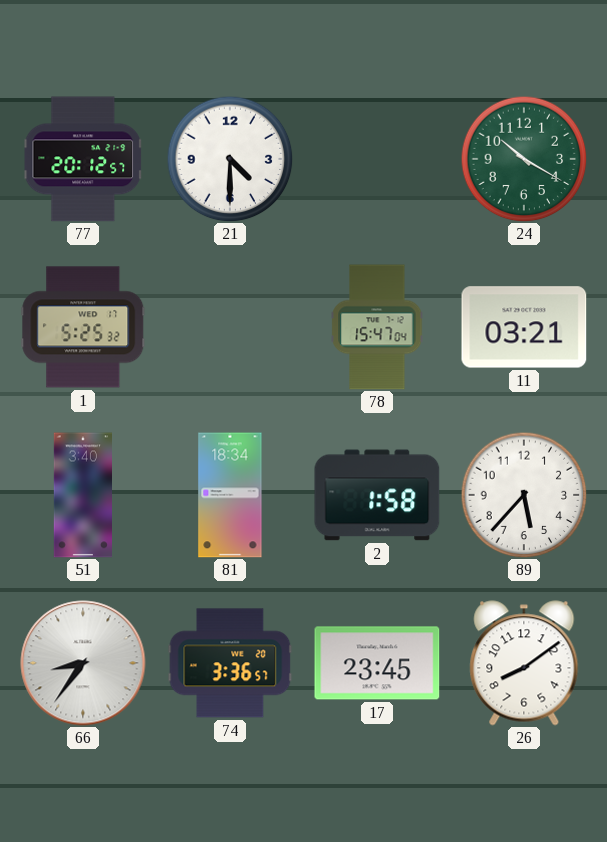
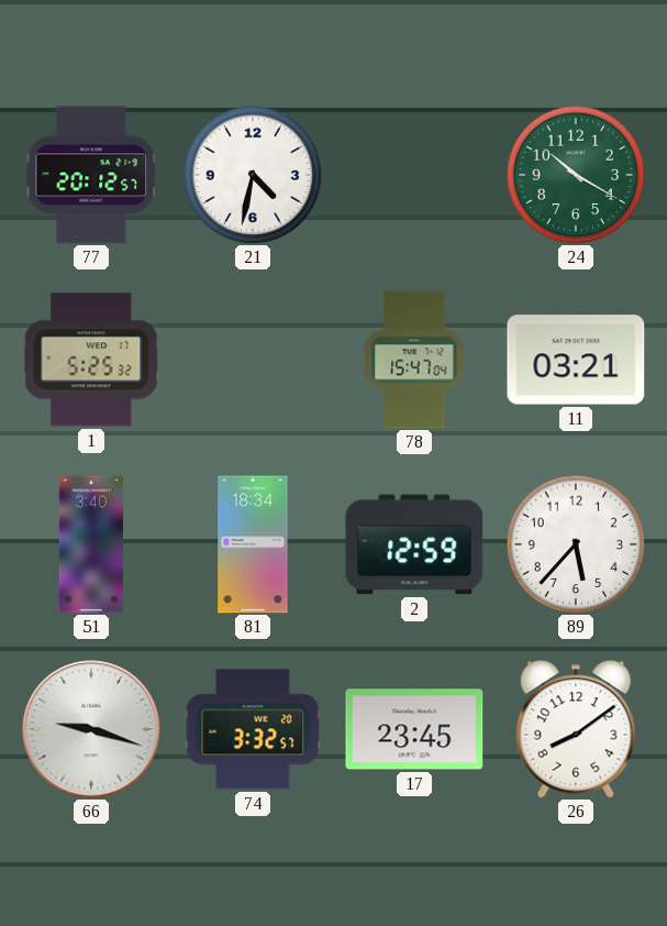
21: 4:30 -> 4:32
2: 1:58 -> 12:59
66: 8:36 -> 9:18
74: 3:36 -> 3:32
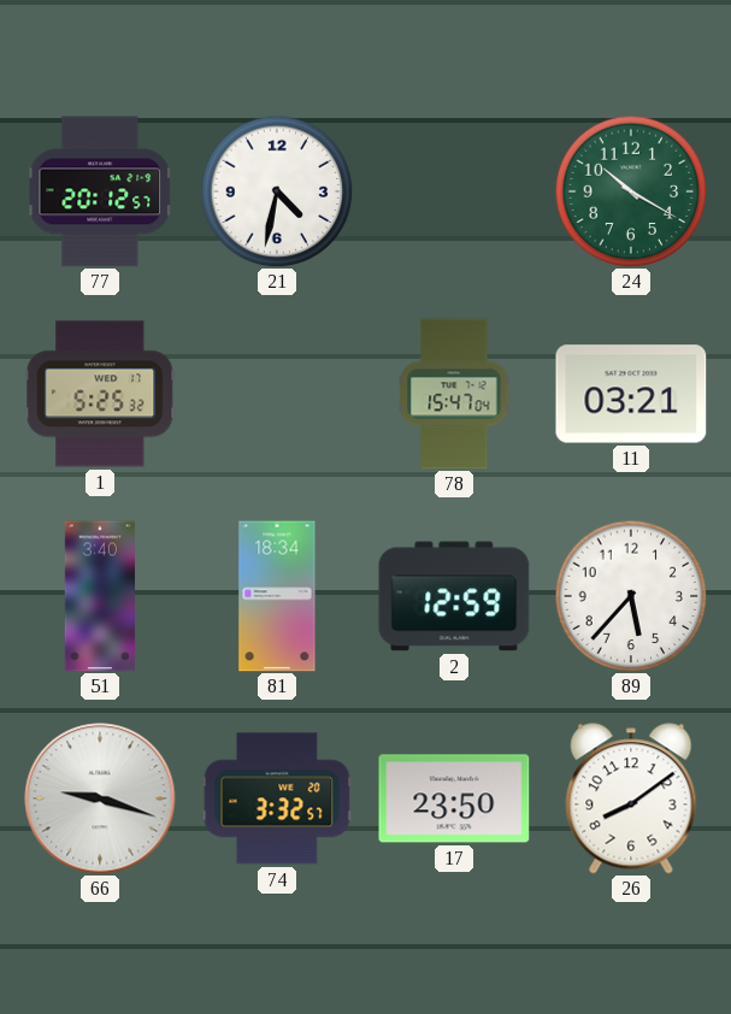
17: 23:45 -> 23:50
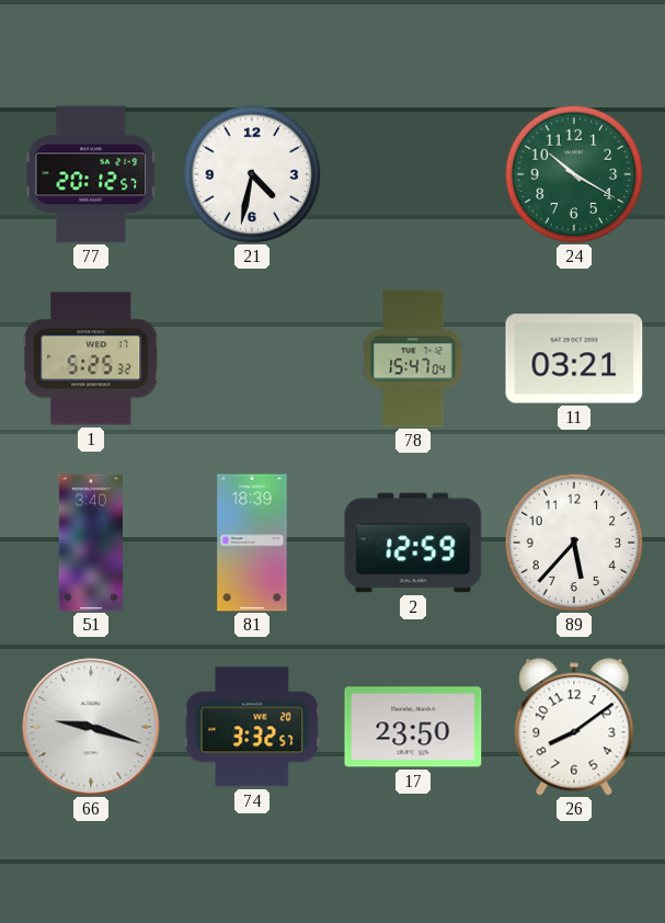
81: 18:34 -> 18:39
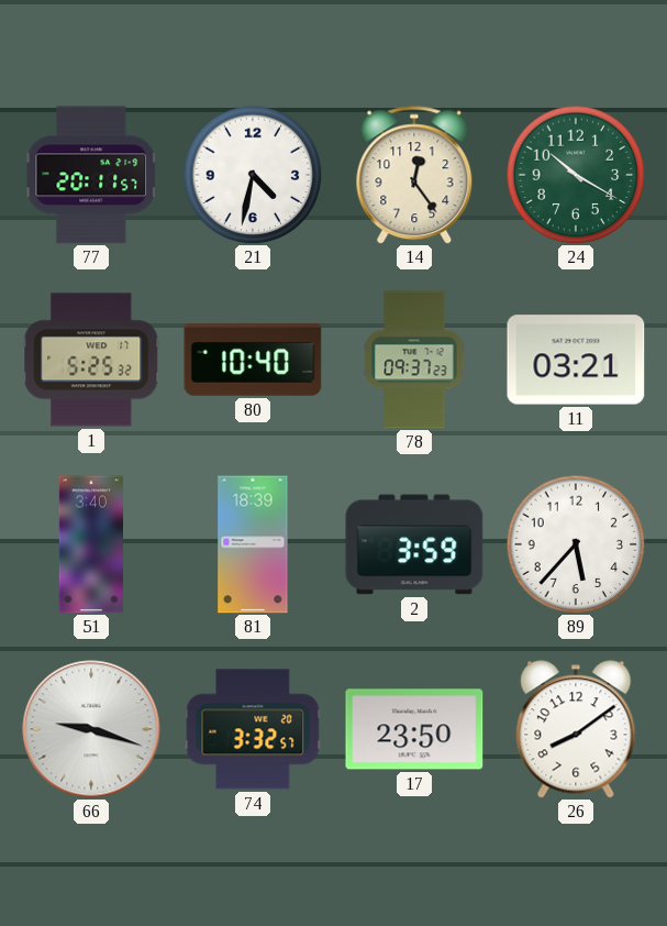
77: 20:12 -> 20:11
14: none -> 12:24
80: none -> 10:40
78: 15:47 -> 09:37
2: 12:59 -> 3:59
